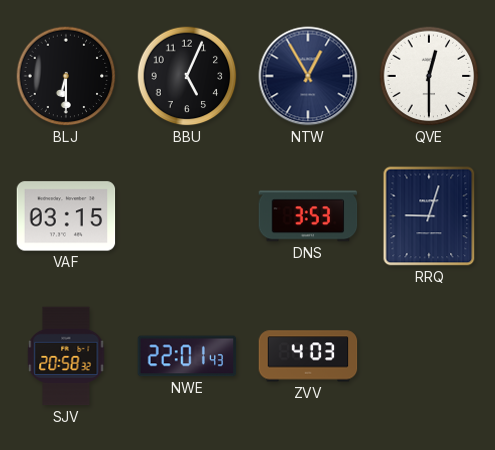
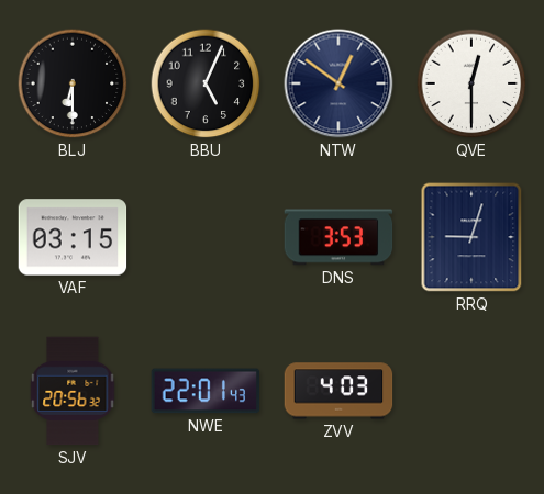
NTW: 12:55 -> 12:51
SJV: 20:58 -> 20:56
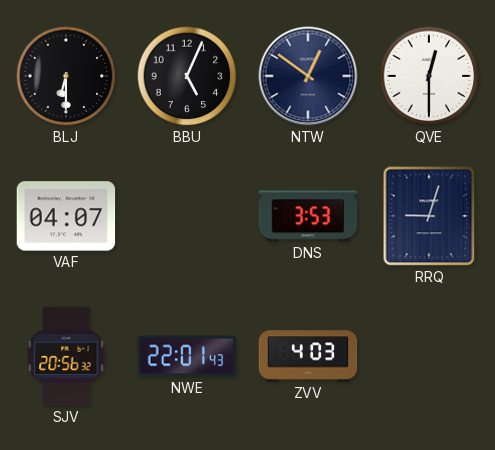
VAF: 03:15 -> 04:07
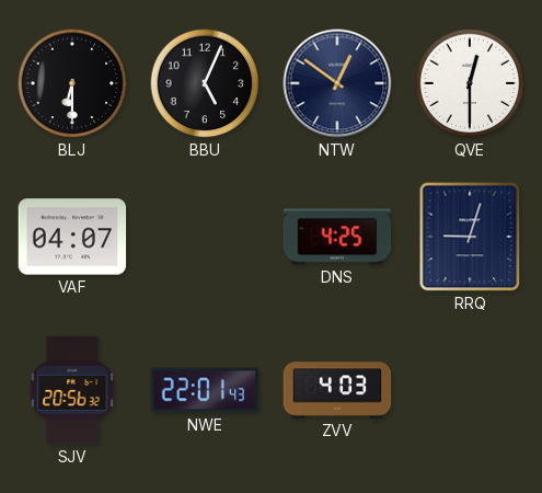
DNS: 3:53 -> 4:25
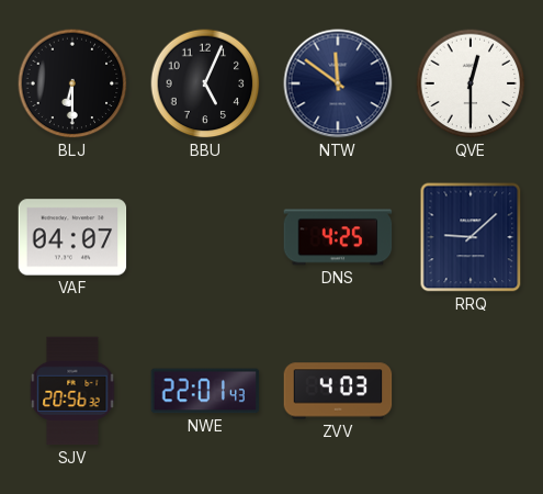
NTW: 12:51 -> 11:51
RRQ: 9:03 -> 9:08
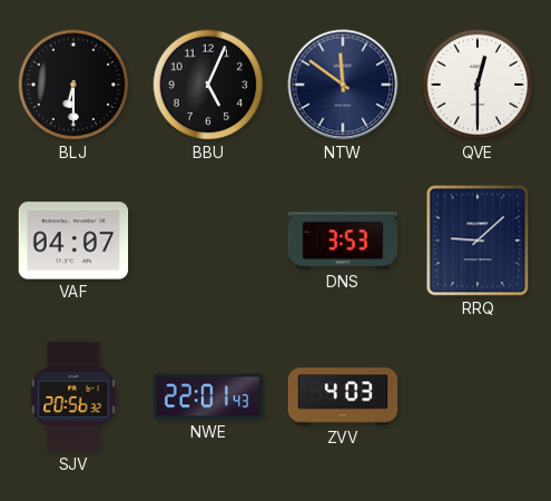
DNS: 4:25 -> 3:53
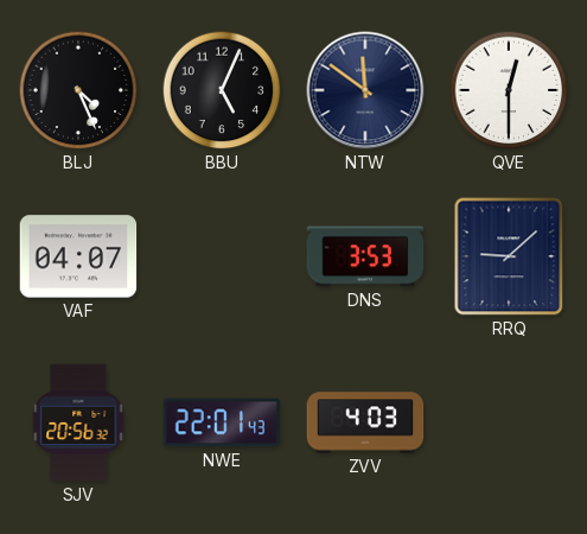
BLJ: 6:30 -> 4:26
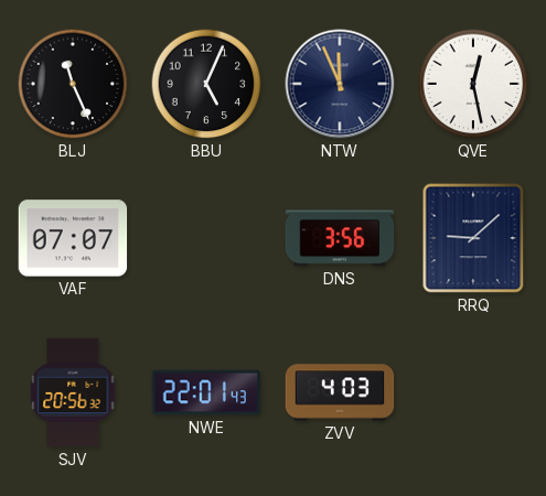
BLJ: 4:26 -> 11:26
NTW: 11:51 -> 11:56
QVE: 12:30 -> 12:28
VAF: 04:07 -> 07:07
DNS: 3:53 -> 3:56
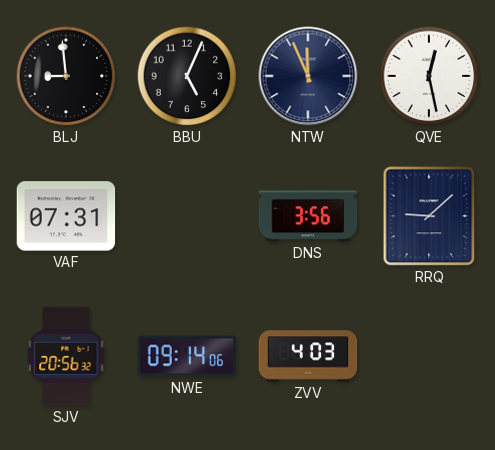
BLJ: 11:26 -> 8:59
VAF: 07:07 -> 07:31
NWE: 22:01 -> 09:14
